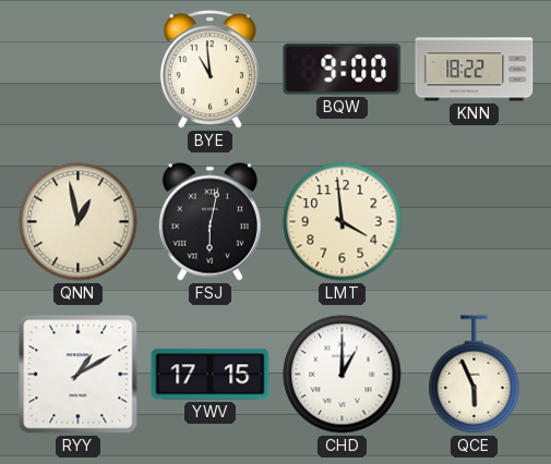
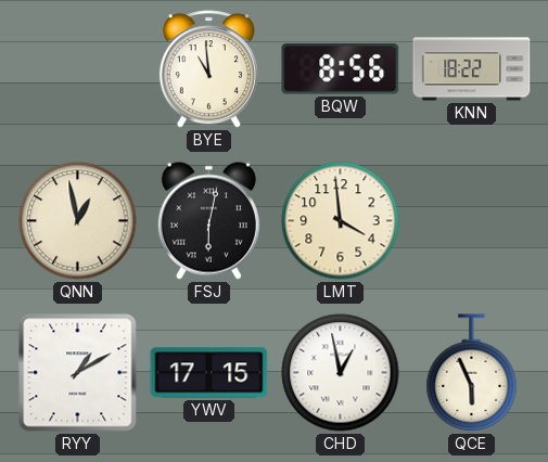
BQW: 9:00 -> 8:56
CHD: 1:00 -> 12:58
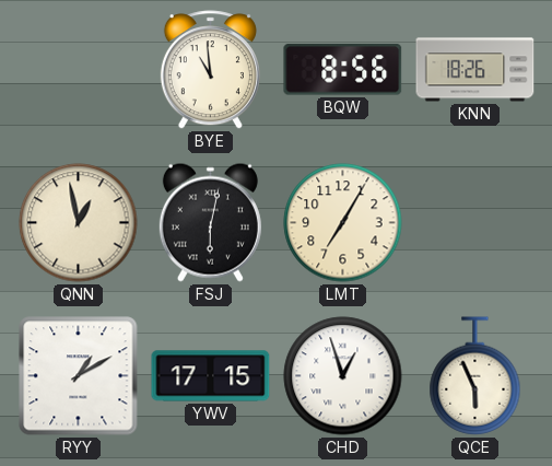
KNN: 18:22 -> 18:26
LMT: 3:59 -> 7:05
CHD: 12:58 -> 12:57
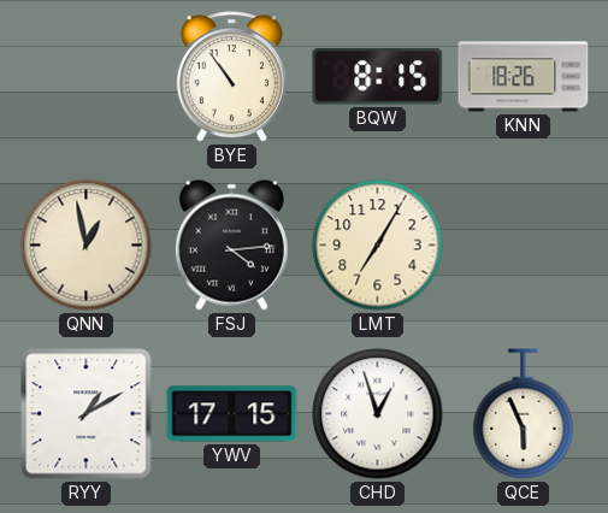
BYE: 10:59 -> 10:54
BQW: 8:56 -> 8:15
FSJ: 6:02 -> 4:14
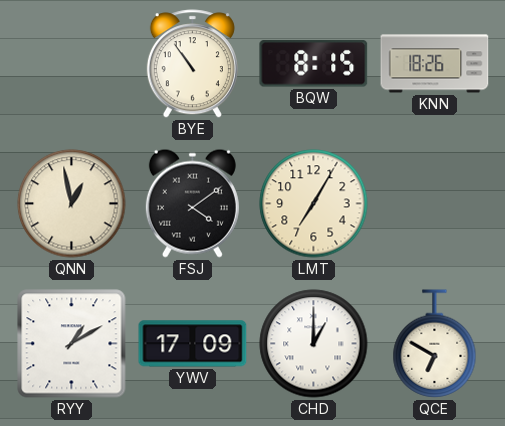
FSJ: 4:14 -> 4:09
YWV: 17:15 -> 17:09
CHD: 12:57 -> 1:00
QCE: 5:56 -> 6:50
